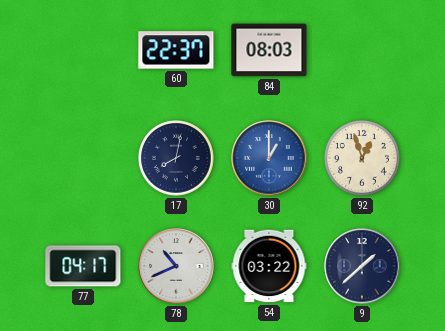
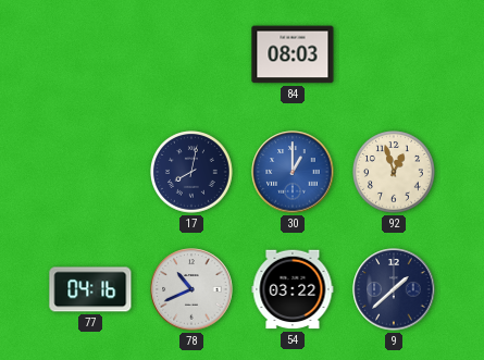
60: 22:37 -> none
77: 04:17 -> 04:16
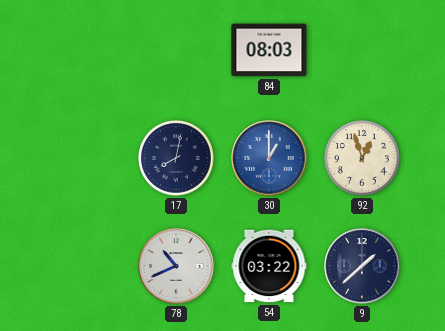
77: 04:16 -> none
